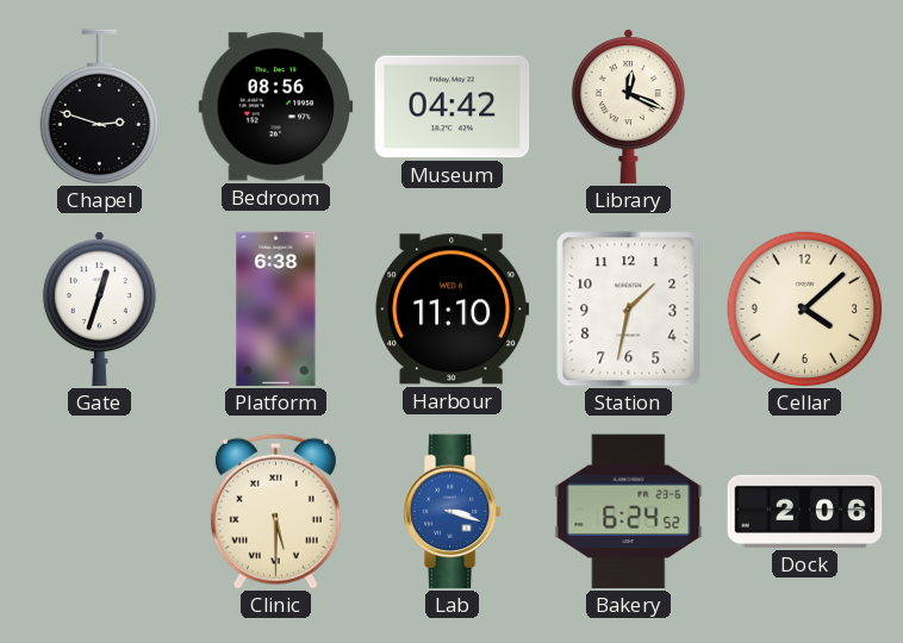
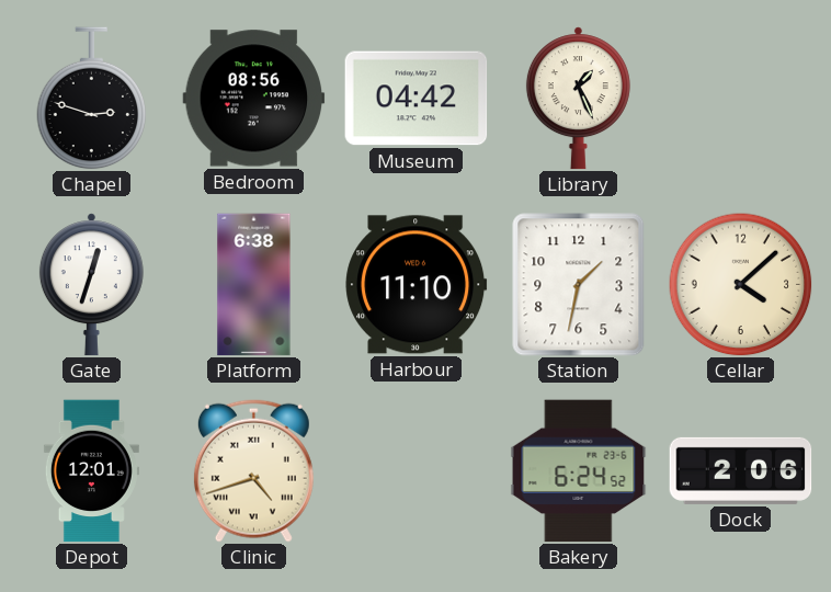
Library: 12:19 -> 1:26
Depot: none -> 12:01
Clinic: 5:30 -> 4:42
Lab: 3:18 -> none
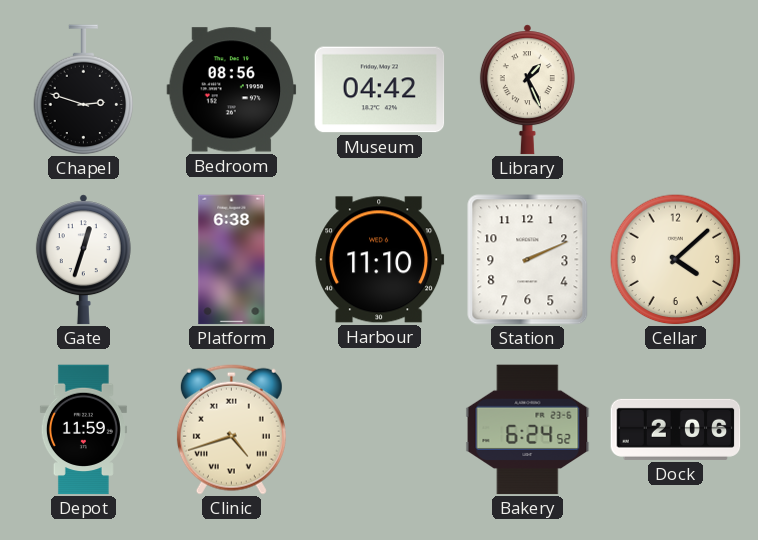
Station: 1:32 -> 2:11
Depot: 12:01 -> 11:59
